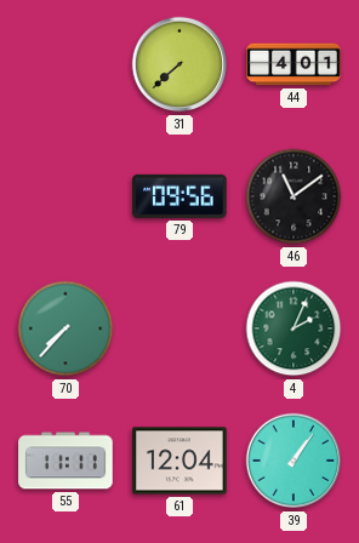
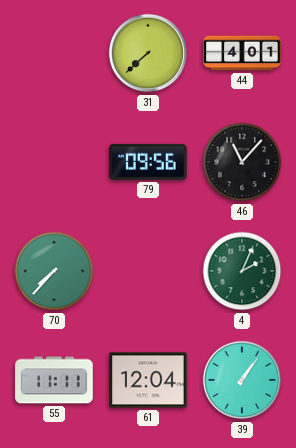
46: 11:09 -> 11:07
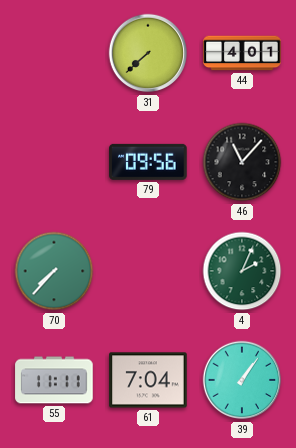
61: 12:04 -> 7:04
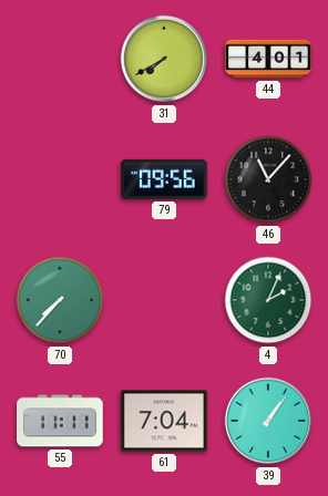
31: 7:38 -> 7:40
